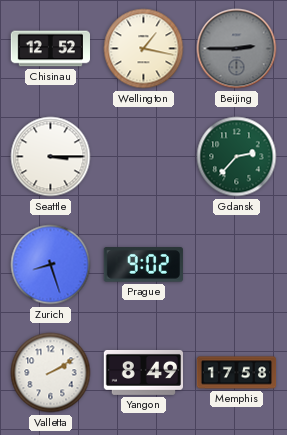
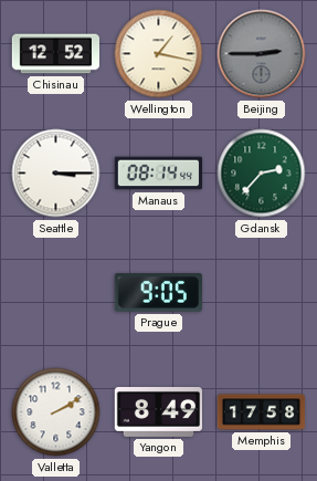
Manaus: none -> 08:14
Zurich: 8:27 -> none
Prague: 9:02 -> 9:05
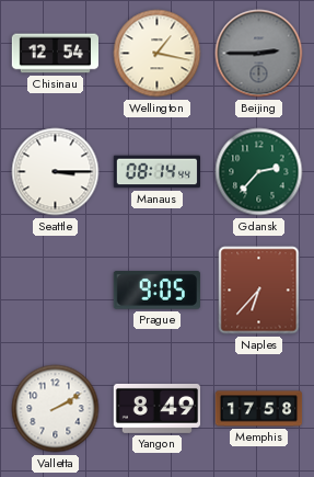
Chisinau: 12:52 -> 12:54
Naples: none -> 6:37
